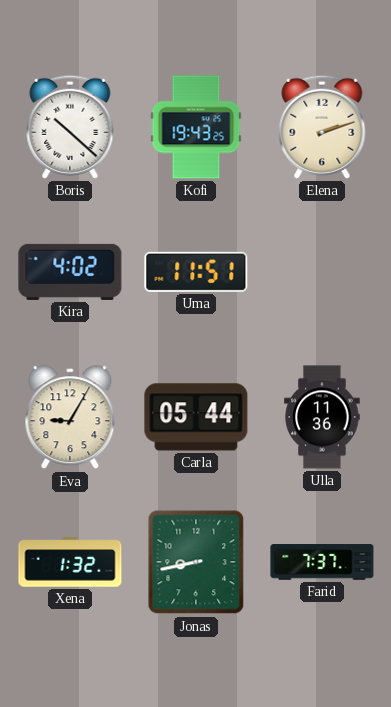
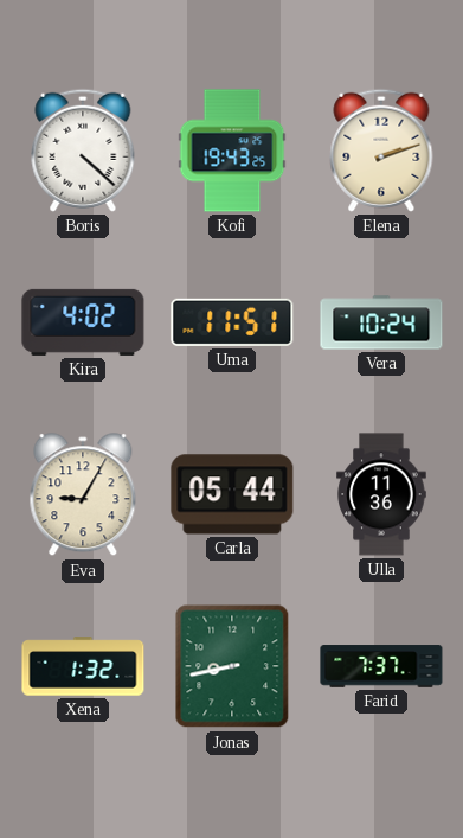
Boris: 10:22 -> 4:22
Vera: none -> 10:24
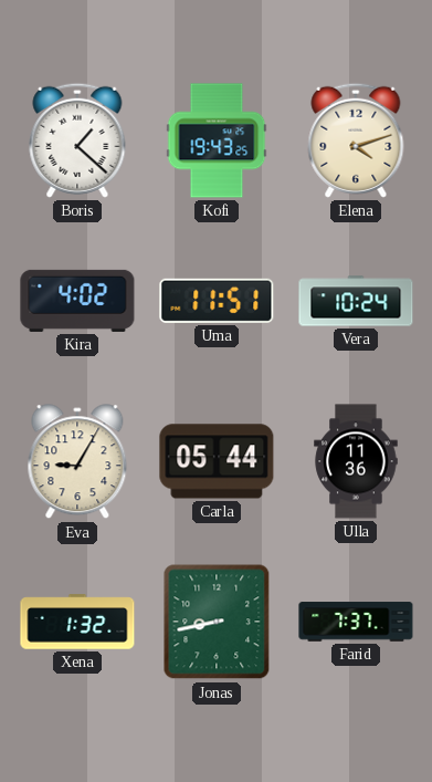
Boris: 4:22 -> 1:22
Elena: 2:12 -> 4:12
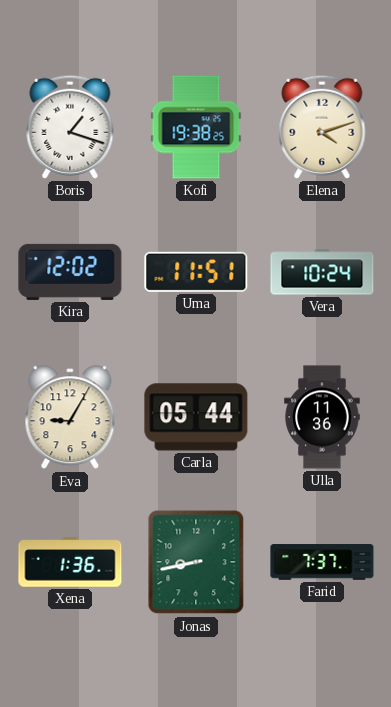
Boris: 1:22 -> 1:18
Kofi: 19:43 -> 19:38
Kira: 4:02 -> 12:02
Xena: 1:32 -> 1:36
